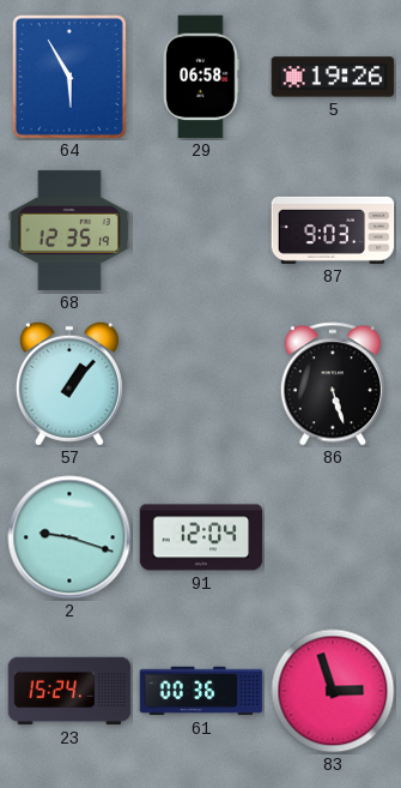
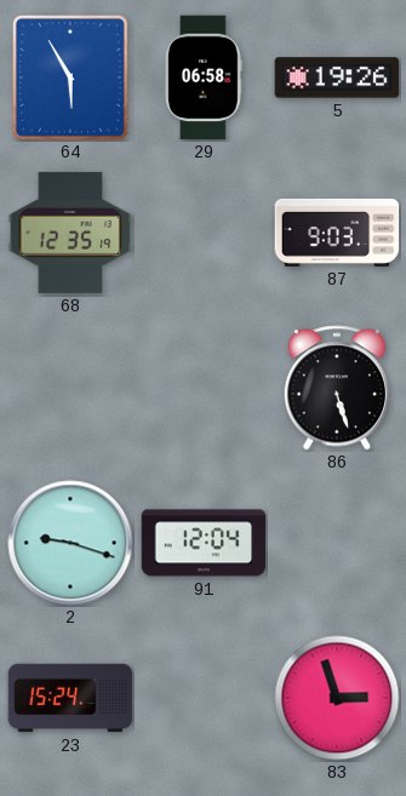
57: 1:07 -> none
61: 00:36 -> none
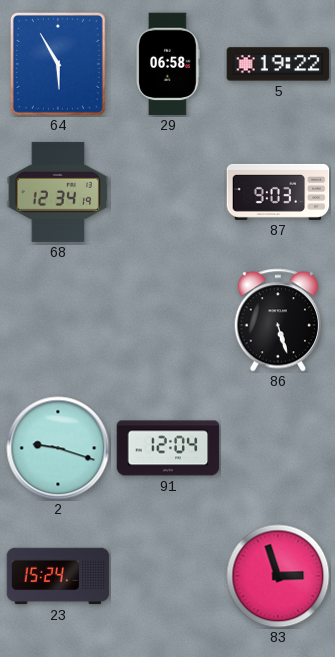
5: 19:26 -> 19:22
68: 12:35 -> 12:34
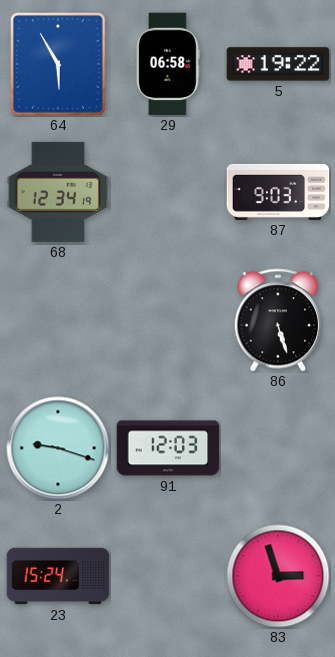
91: 12:04 -> 12:03
